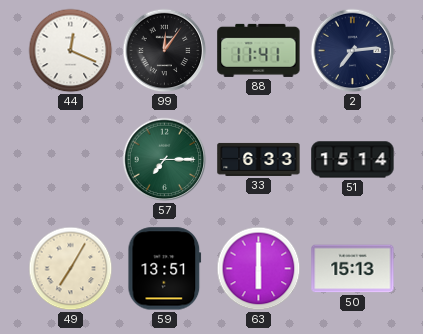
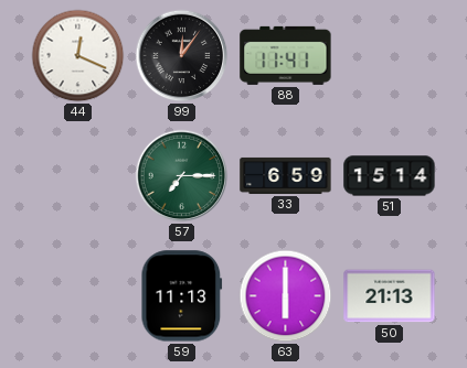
2: 7:14 -> none
33: 6:33 -> 6:59
49: 7:05 -> none
59: 13:51 -> 11:13
50: 15:13 -> 21:13
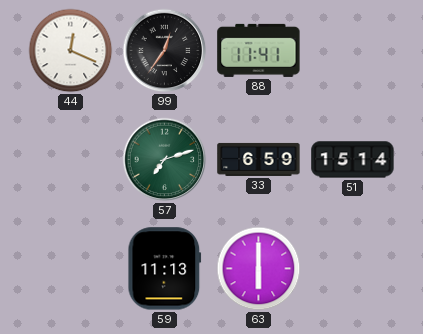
99: 12:06 -> 12:36
57: 7:15 -> 7:12
50: 21:13 -> none
